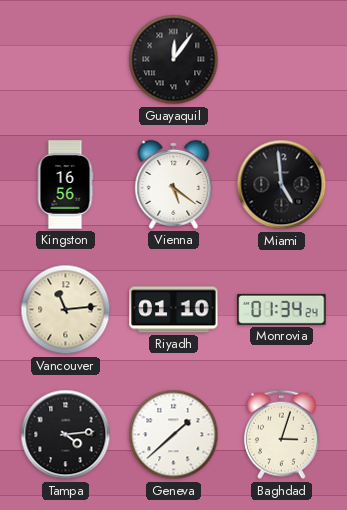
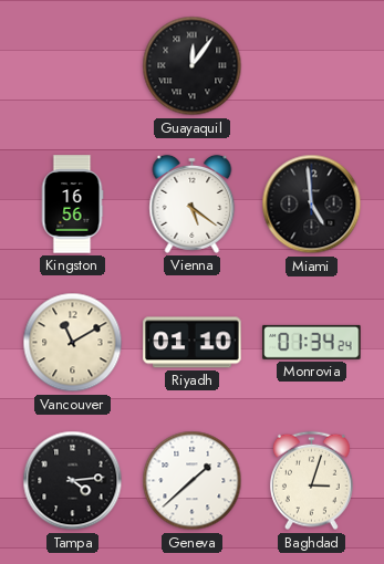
Vancouver: 11:14 -> 11:10
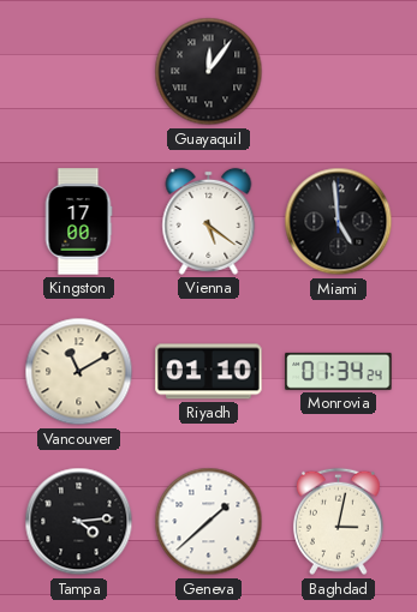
Kingston: 16:56 -> 17:00
Baghdad: 3:03 -> 3:02
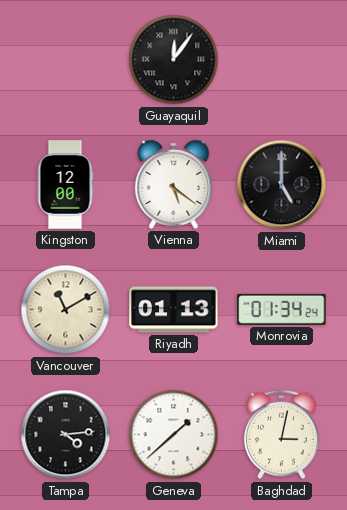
Kingston: 17:00 -> 12:00
Miami: 4:59 -> 5:00
Riyadh: 01:10 -> 01:13
